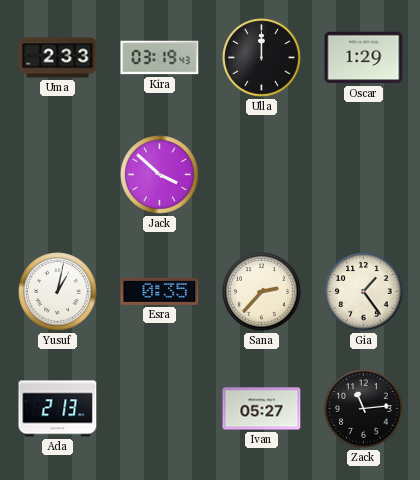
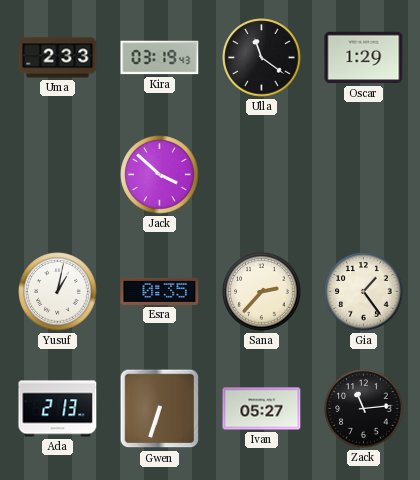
Ulla: 12:00 -> 11:21
Gwen: none -> 6:33
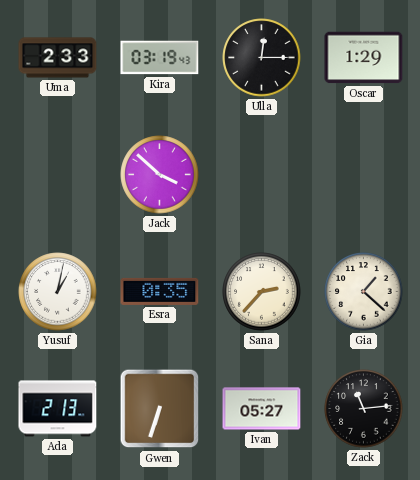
Ulla: 11:21 -> 12:15
Gia: 1:24 -> 1:22
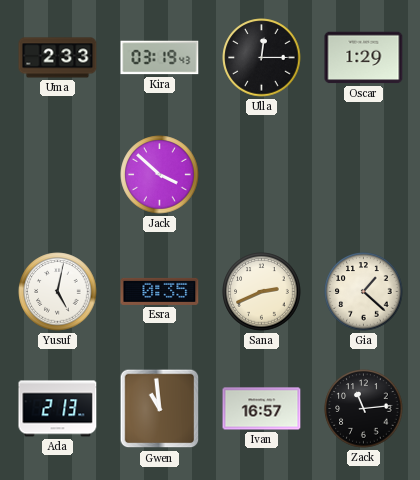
Yusuf: 1:02 -> 5:02
Sana: 2:37 -> 2:41
Gwen: 6:33 -> 10:59
Ivan: 05:27 -> 16:57
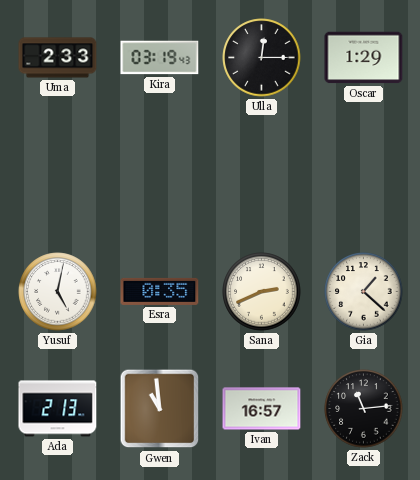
Jack: 3:52 -> none
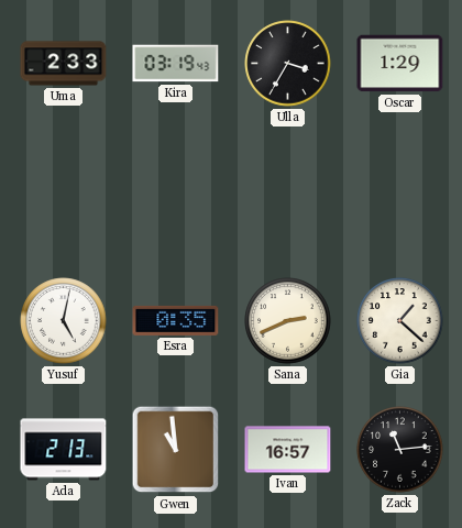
Ulla: 12:15 -> 3:35
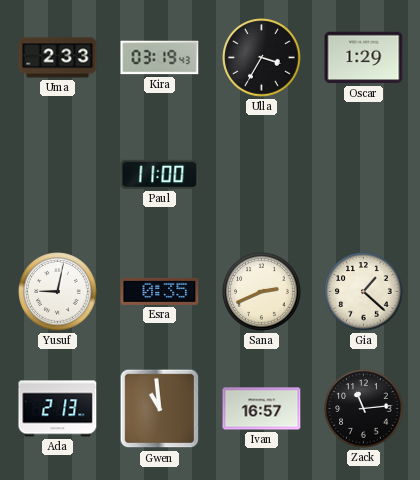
Paul: none -> 11:00
Yusuf: 5:02 -> 9:02
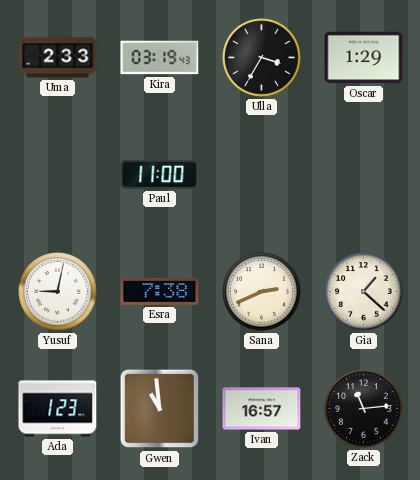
Esra: 0:35 -> 7:38
Ada: 2:13 -> 1:23
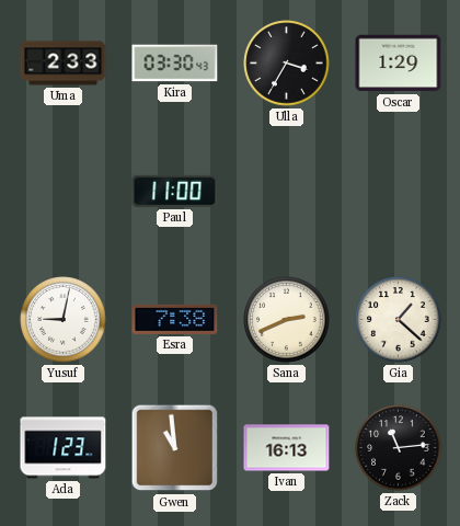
Kira: 03:19 -> 03:30
Ivan: 16:57 -> 16:13
